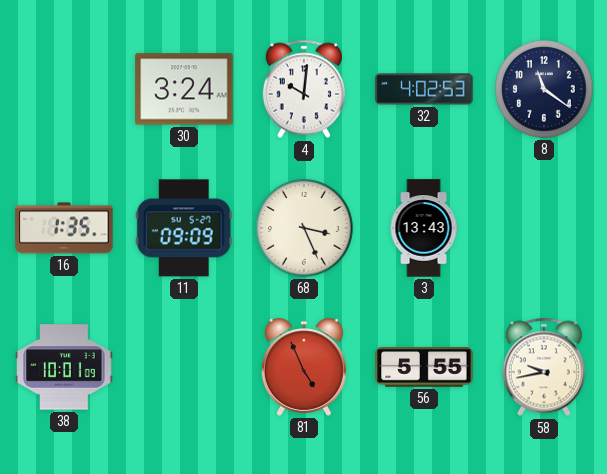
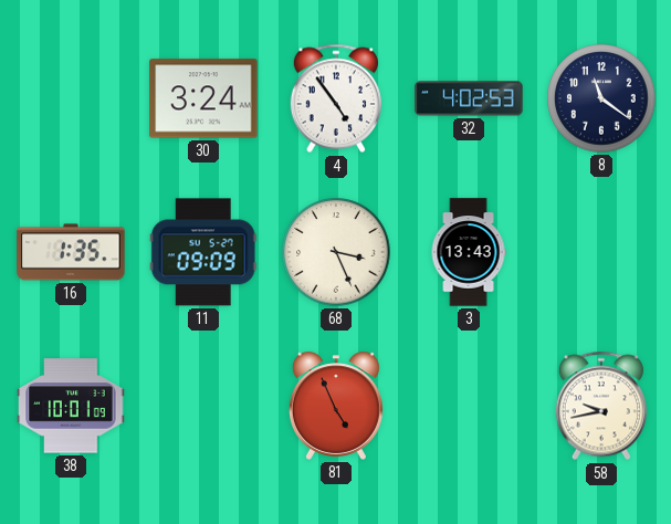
4: 10:01 -> 4:54
56: 5:55 -> none
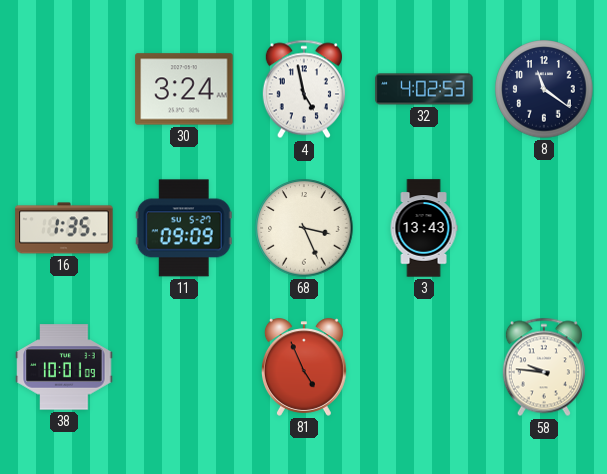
4: 4:54 -> 4:58
58: 9:43 -> 9:46
